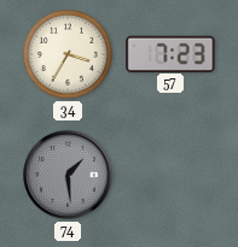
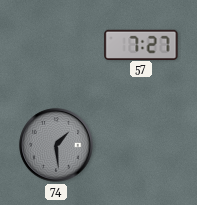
34: 3:35 -> none
57: 7:23 -> 7:27
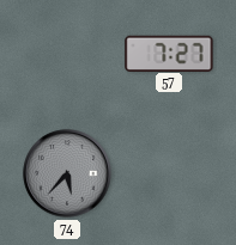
74: 1:29 -> 5:37
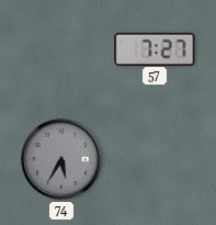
74: 5:37 -> 5:35
